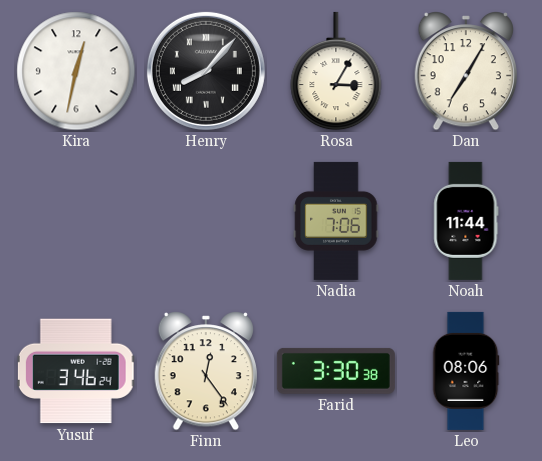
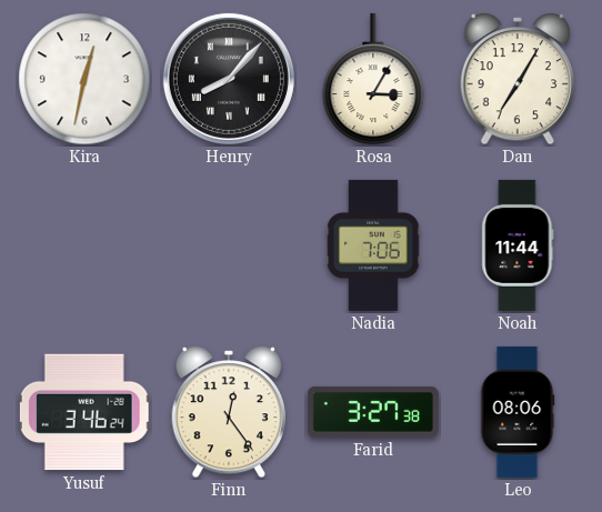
Farid: 3:30 -> 3:27
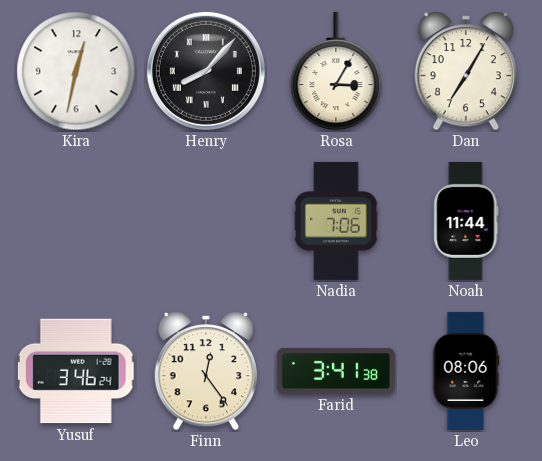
Farid: 3:27 -> 3:41
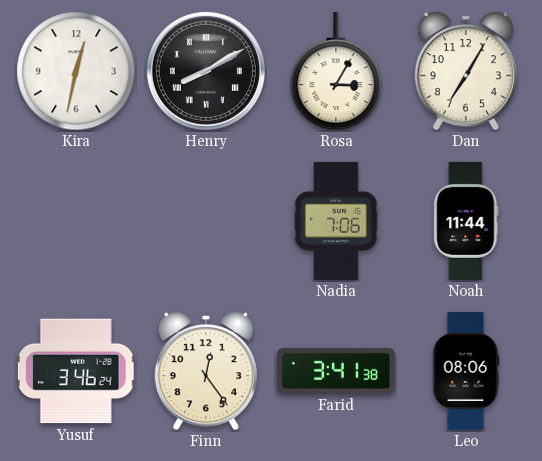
Henry: 8:07 -> 8:10
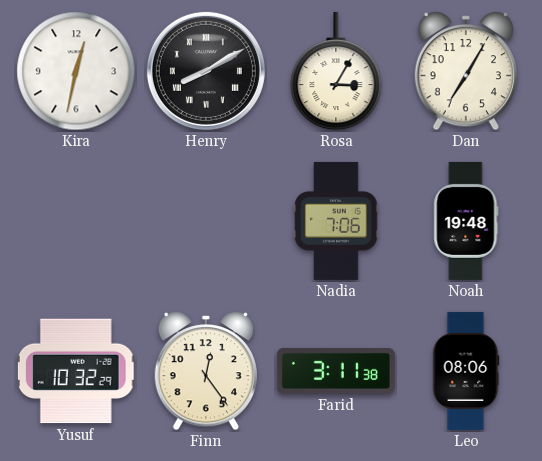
Noah: 11:44 -> 19:48
Yusuf: 3:46 -> 10:32
Farid: 3:41 -> 3:11
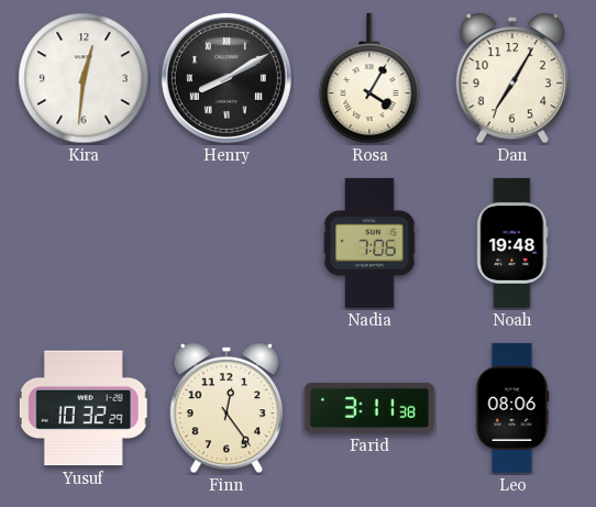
Kira: 12:32 -> 12:31
Rosa: 3:05 -> 4:05
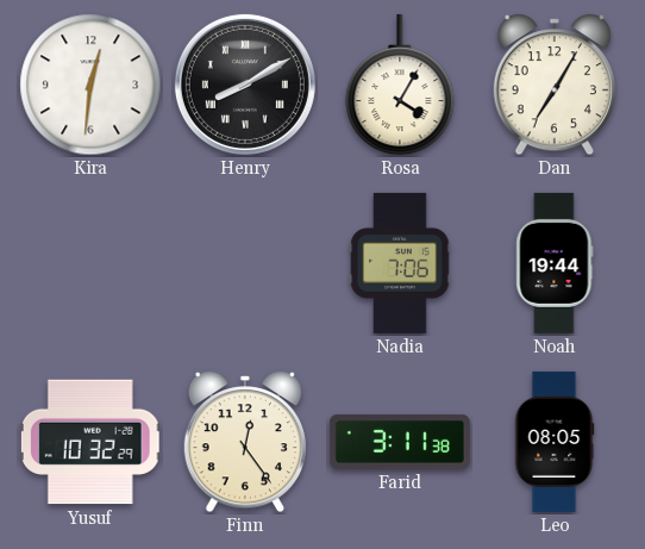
Noah: 19:48 -> 19:44
Leo: 08:06 -> 08:05
